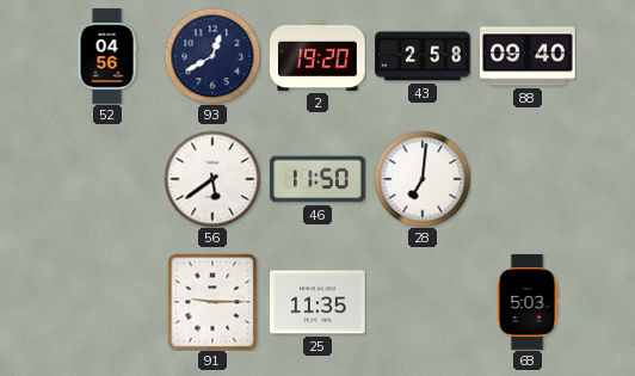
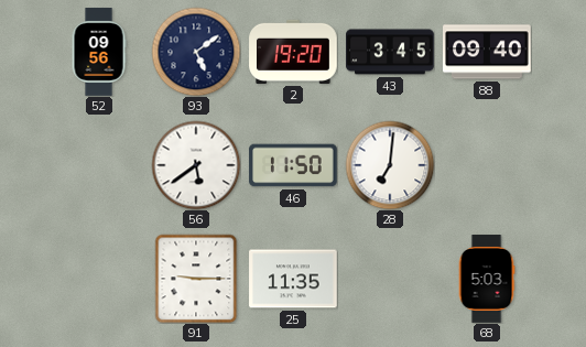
52: 04:56 -> 09:56
93: 12:40 -> 5:09
43: 2:58 -> 3:45
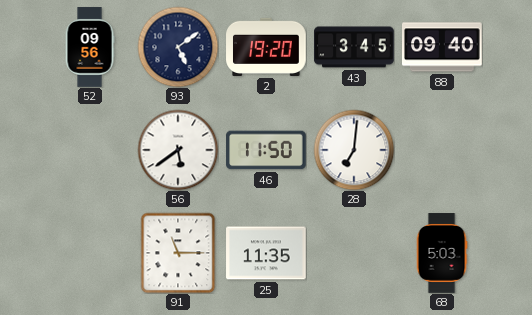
91: 9:15 -> 11:15
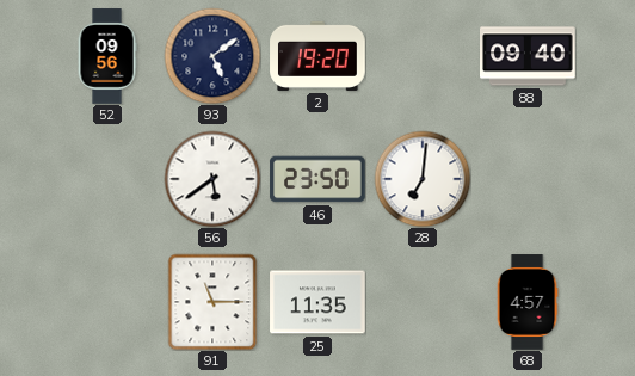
43: 3:45 -> none
46: 11:50 -> 23:50
68: 5:03 -> 4:57
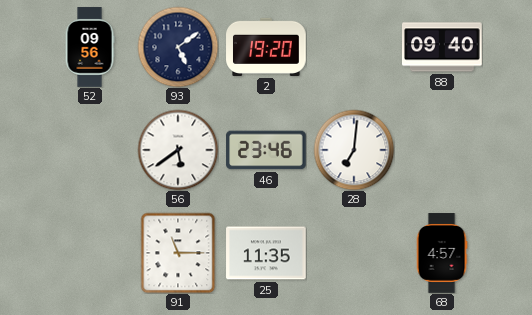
46: 23:50 -> 23:46
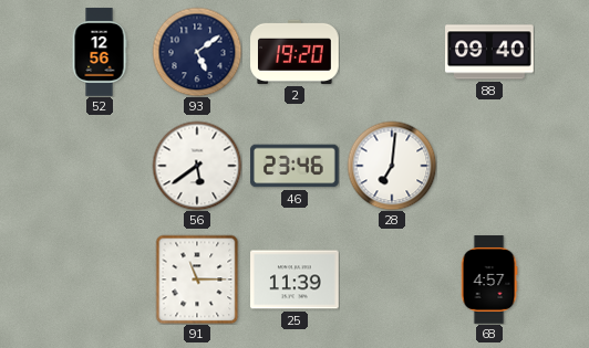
52: 09:56 -> 12:56
25: 11:35 -> 11:39
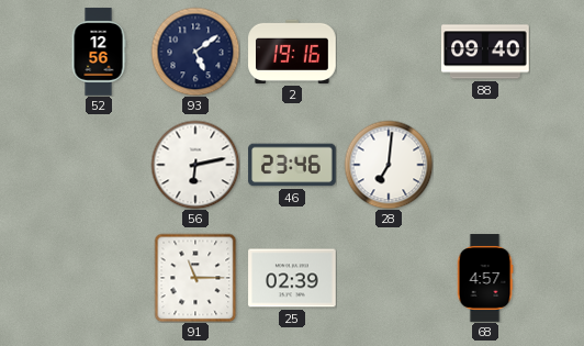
2: 19:20 -> 19:16
56: 5:39 -> 6:13
25: 11:39 -> 02:39
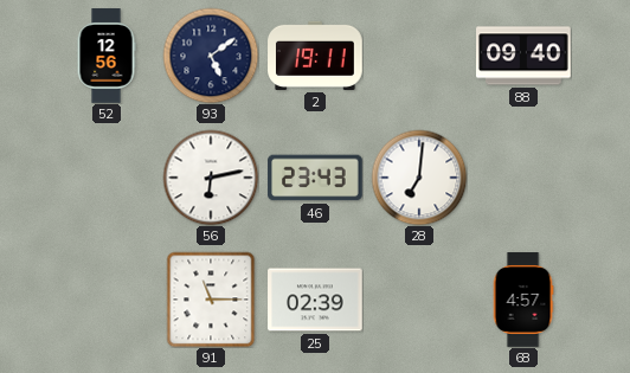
2: 19:16 -> 19:11
46: 23:46 -> 23:43
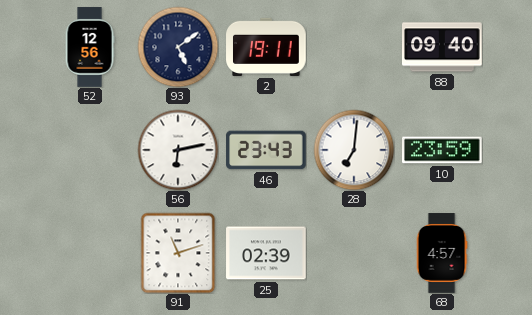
10: none -> 23:59
91: 11:15 -> 11:12
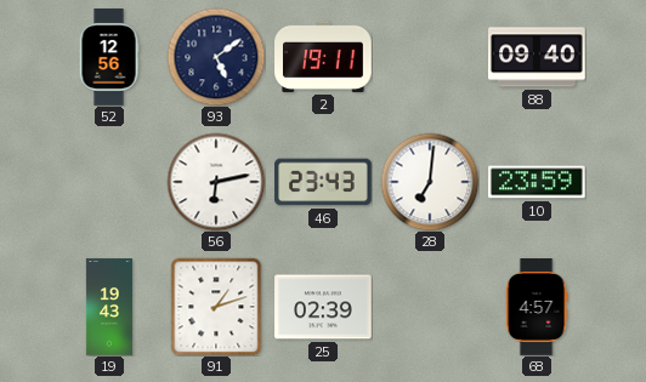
19: none -> 19:43
91: 11:12 -> 1:12
